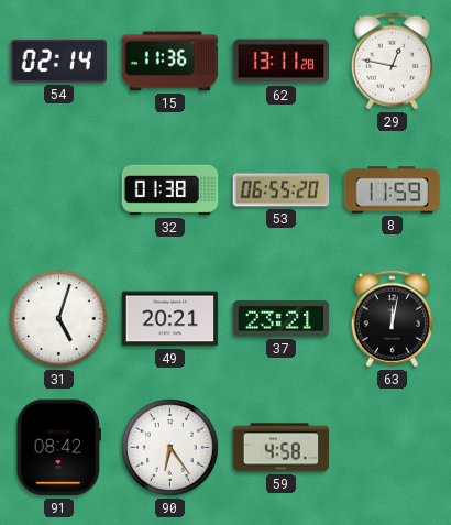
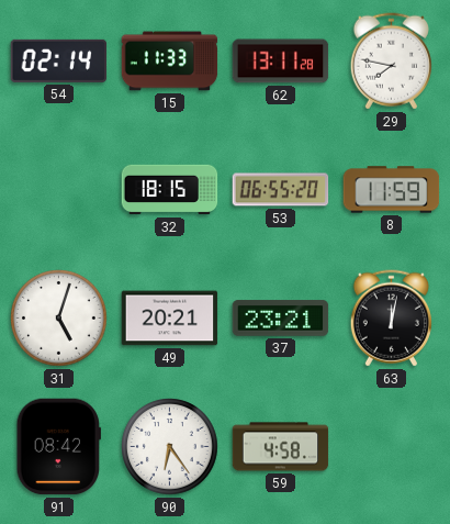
15: 11:36 -> 11:33
29: 12:47 -> 7:47
32: 01:38 -> 18:15
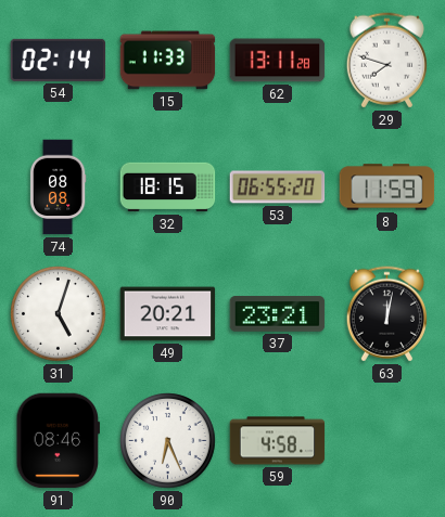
29: 7:47 -> 7:48
74: none -> 08:08
91: 08:42 -> 08:46
90: 6:24 -> 6:26
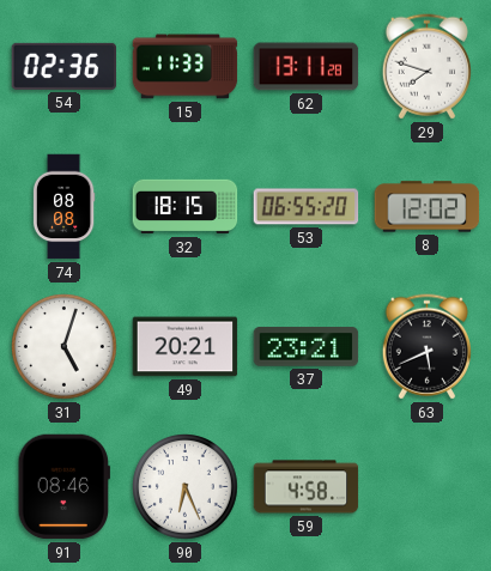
54: 02:14 -> 02:36
8: 11:59 -> 12:02
63: 12:02 -> 5:41
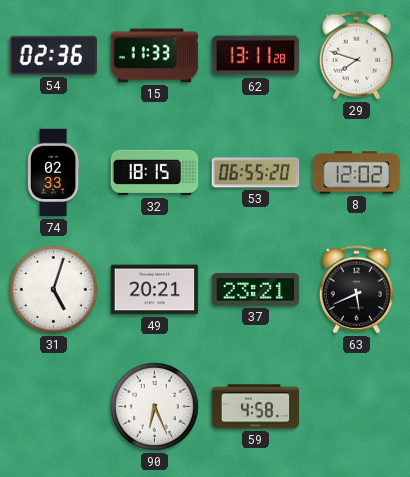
74: 08:08 -> 02:33
91: 08:46 -> none
